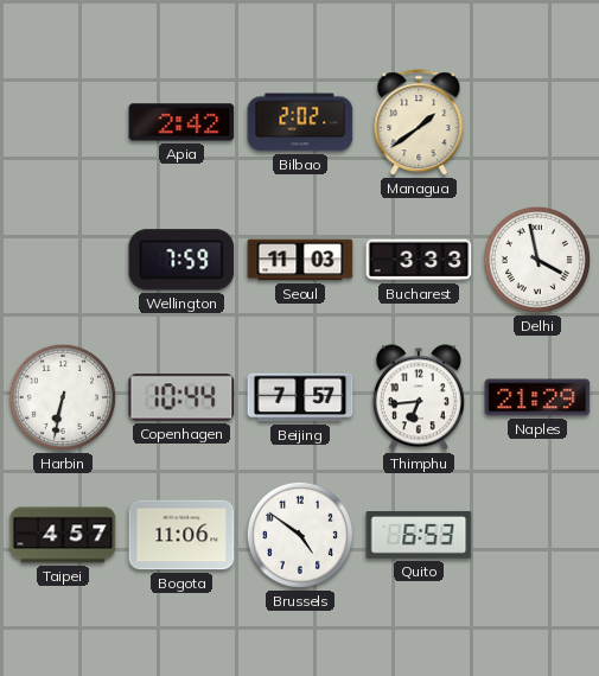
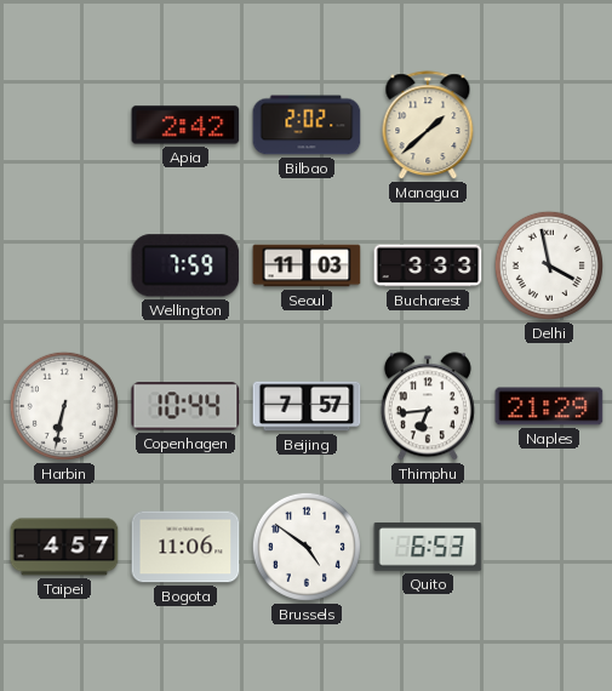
Managua: 1:39 -> 1:38
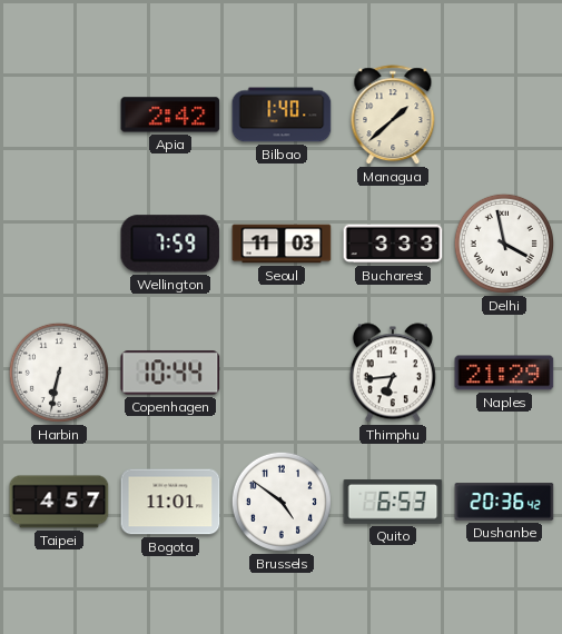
Bilbao: 2:02 -> 1:40
Beijing: 7:57 -> none
Bogota: 11:06 -> 11:01
Dushanbe: none -> 20:36
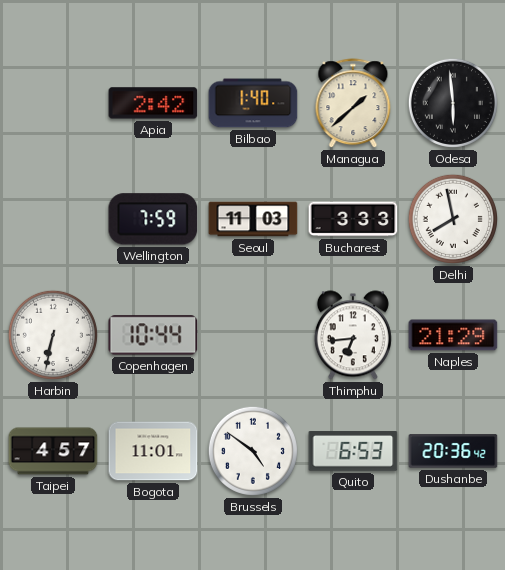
Odesa: none -> 5:59
Delhi: 3:58 -> 7:58
